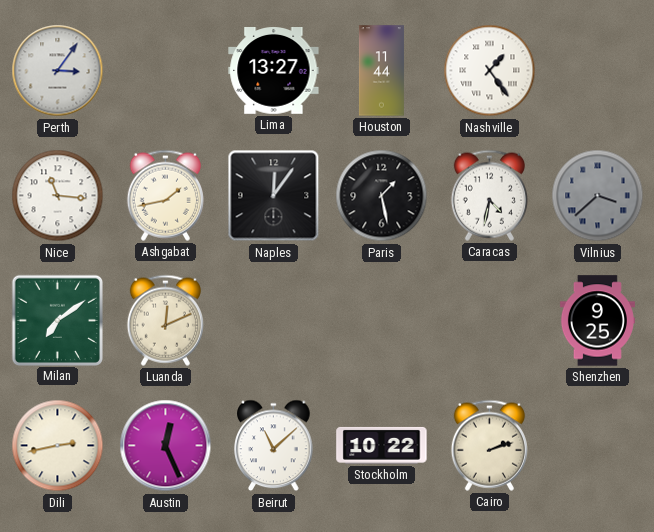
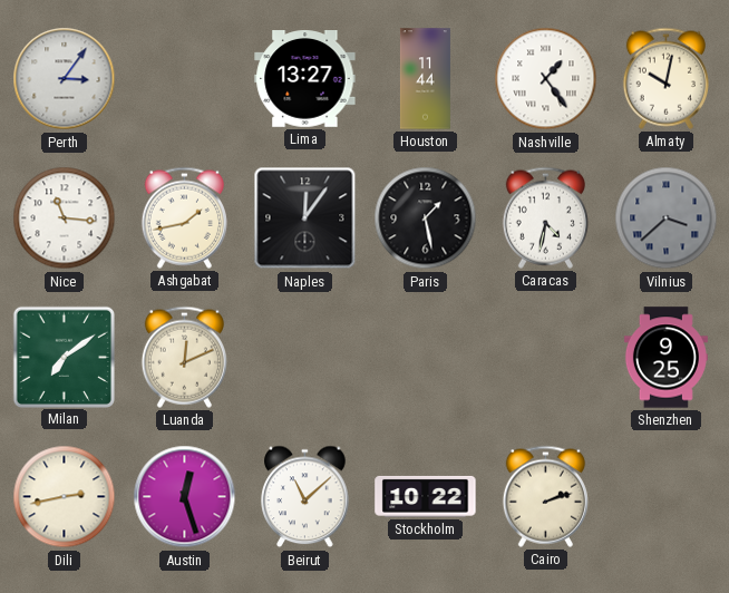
Almaty: none -> 10:02
Austin: 12:26 -> 12:27
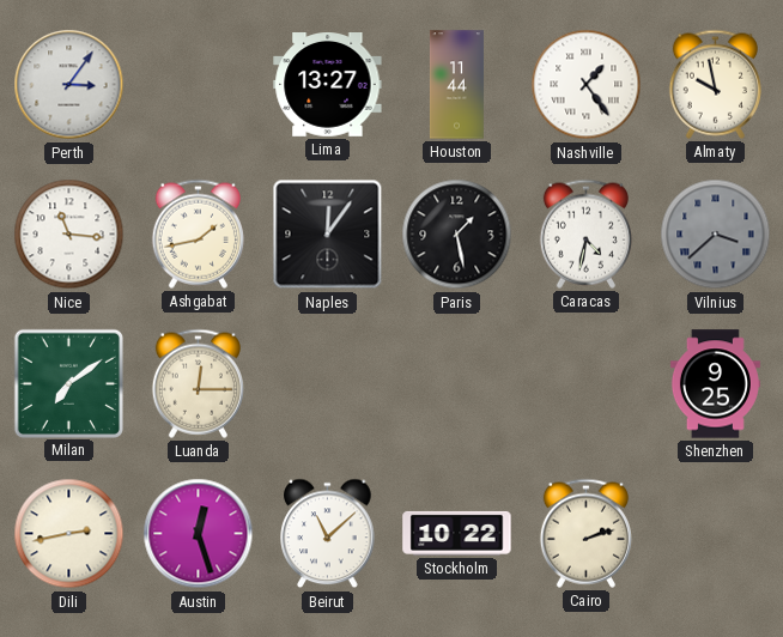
Almaty: 10:02 -> 9:58
Luanda: 12:11 -> 12:15
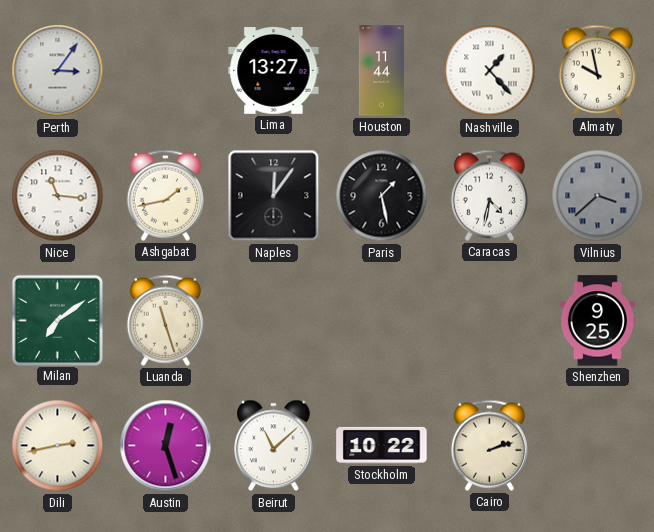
Nashville: 1:24 -> 1:23
Luanda: 12:15 -> 11:27
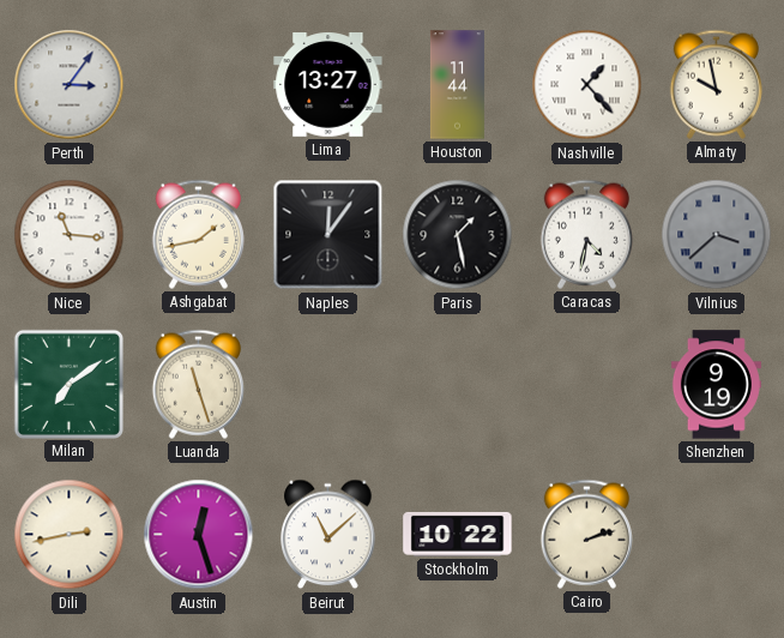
Shenzhen: 9:25 -> 9:19
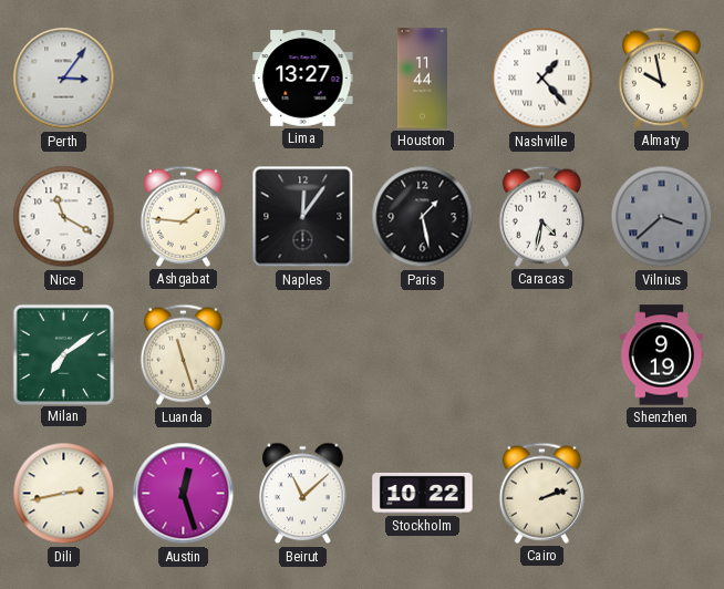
Nice: 11:16 -> 11:20
Ashgabat: 1:43 -> 1:46
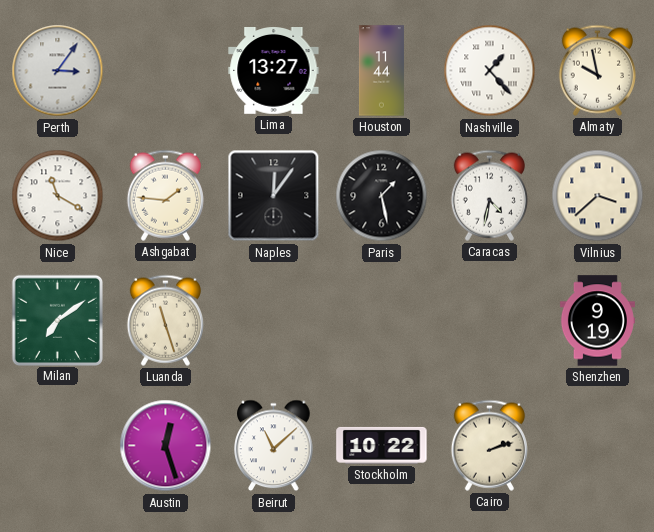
Vilnius dial: grey -> cream
Dili: 2:43 -> none
